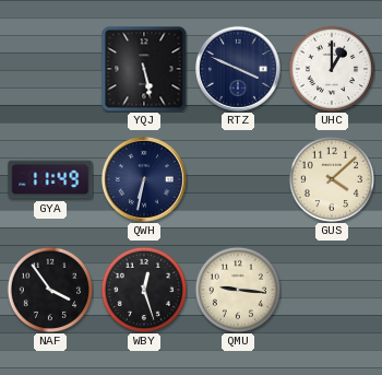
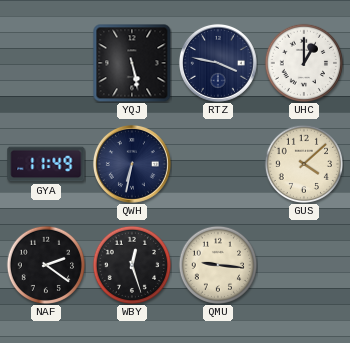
RTZ: 3:49 -> 3:47
NAF: 3:54 -> 2:21
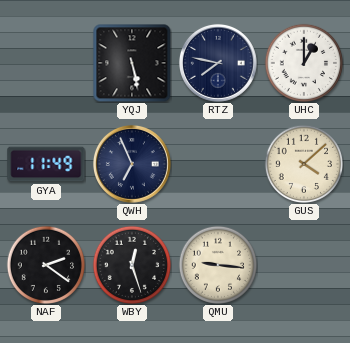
RTZ: 3:47 -> 7:47
QWH: 6:32 -> 6:56
